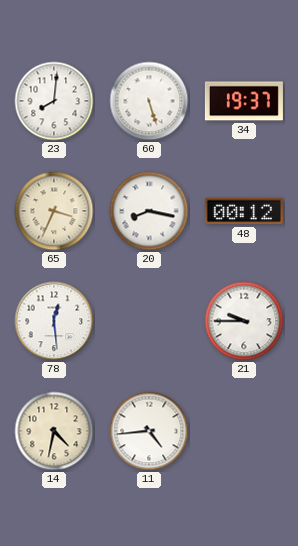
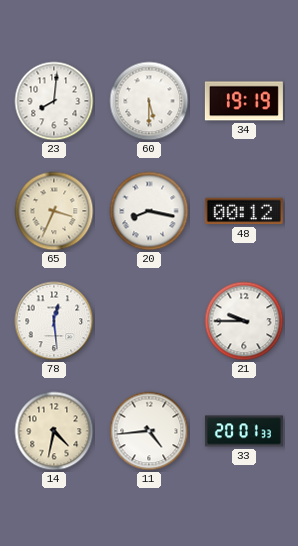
60: 5:27 -> 5:30
34: 19:37 -> 19:19
33: none -> 20:01
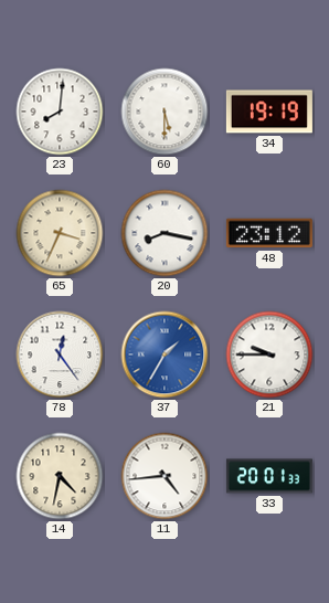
48: 00:12 -> 23:12
78: 12:29 -> 12:24
37: none -> 1:35
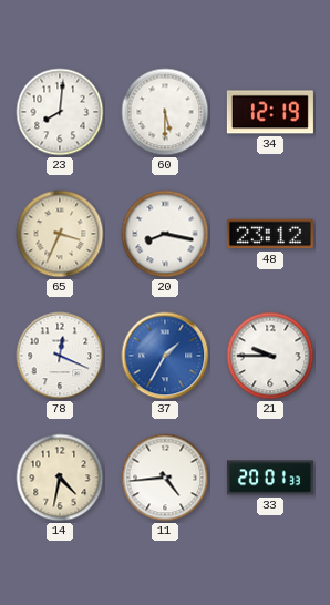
34: 19:19 -> 12:19
78: 12:24 -> 12:19
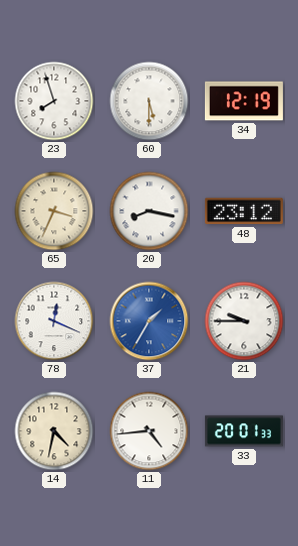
23: 8:01 -> 7:57
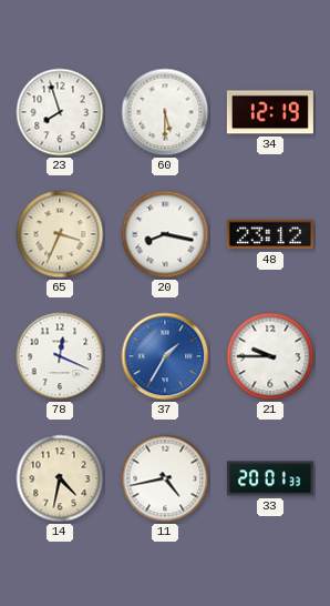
11: 4:44 -> 4:43
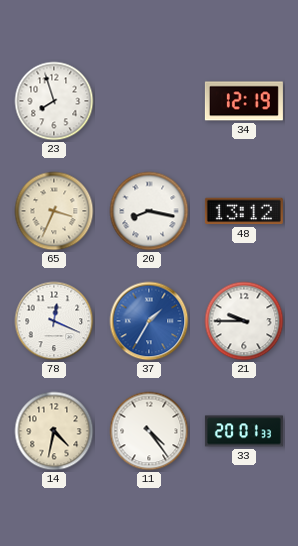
60: 5:30 -> none
48: 23:12 -> 13:12
11: 4:43 -> 4:24
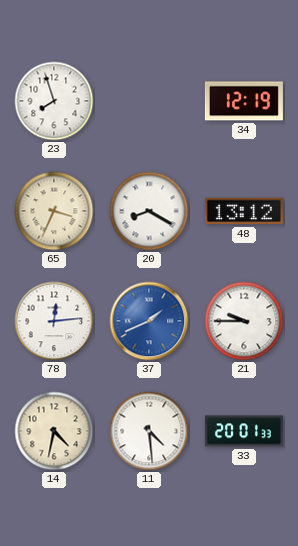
20: 8:17 -> 8:20
78: 12:19 -> 12:14
37: 1:35 -> 1:41
11: 4:24 -> 4:29
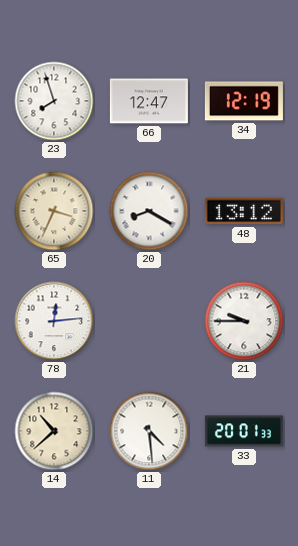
66: none -> 12:47
37: 1:41 -> none
14: 4:32 -> 10:38
